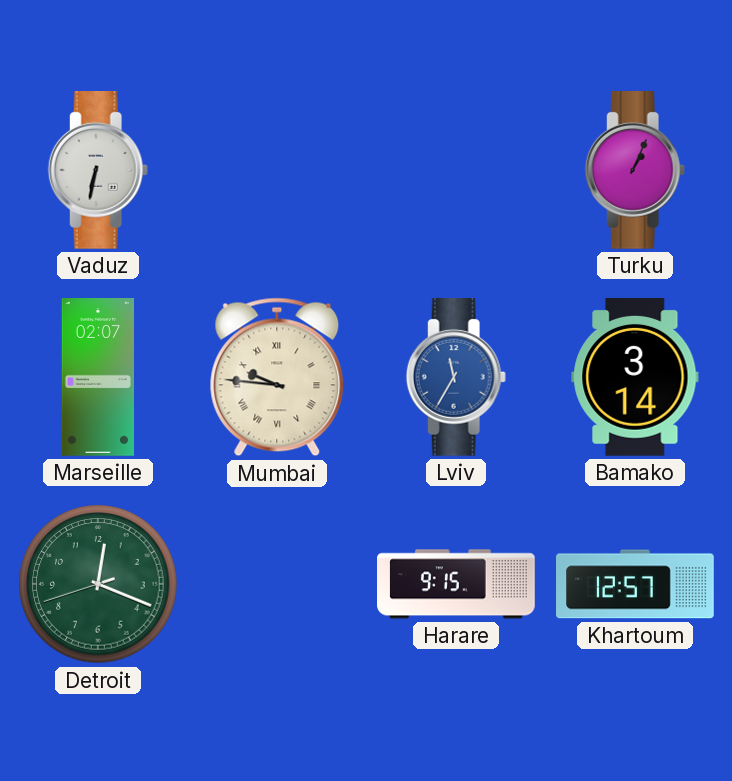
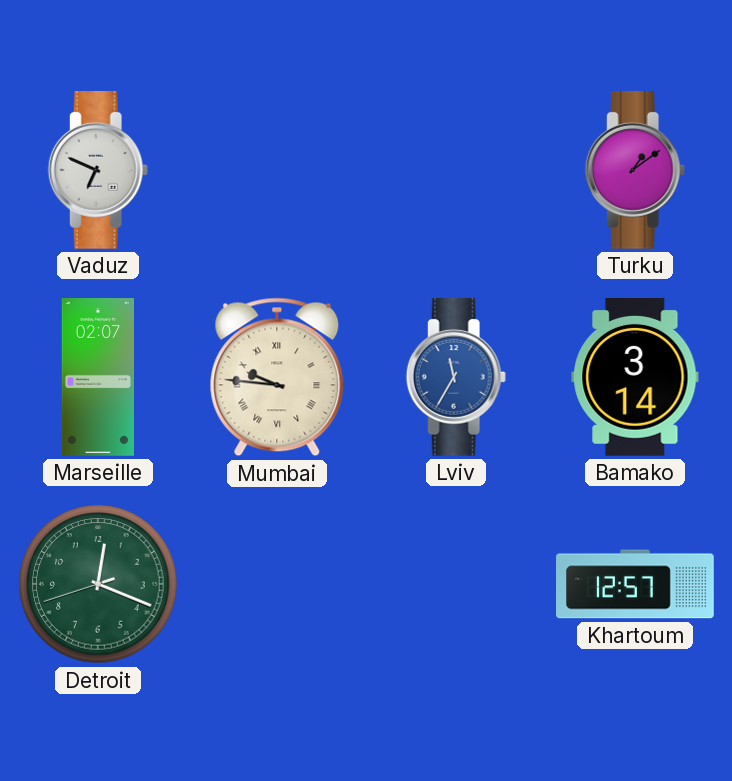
Vaduz: 6:32 -> 6:49
Turku: 1:04 -> 1:09
Harare: 9:15 -> none
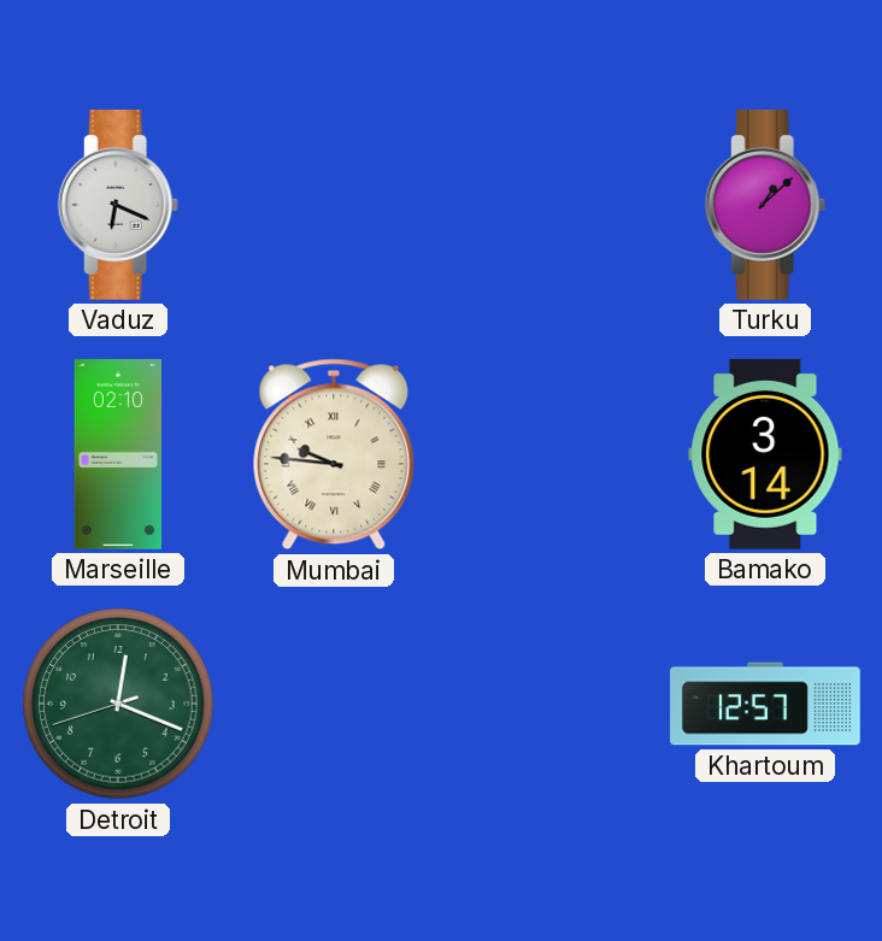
Vaduz: 6:49 -> 6:19
Turku: 1:09 -> 1:08
Marseille: 02:07 -> 02:10
Lviv: 11:35 -> none
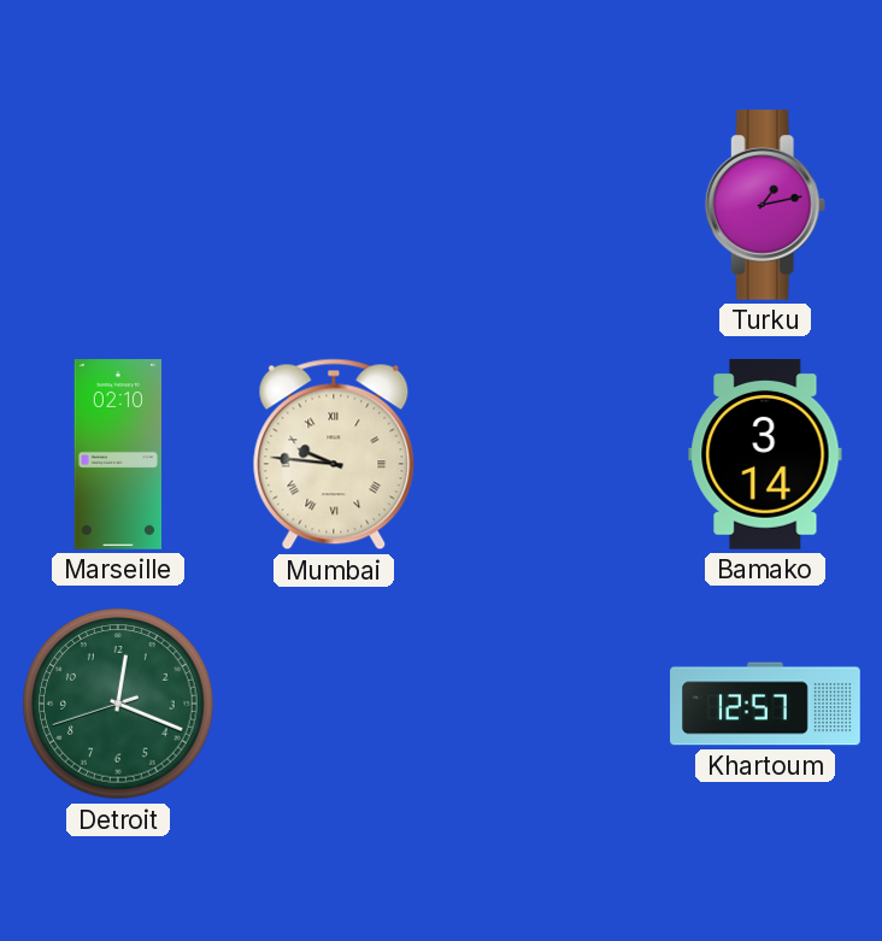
Vaduz: 6:19 -> none
Turku: 1:08 -> 1:13
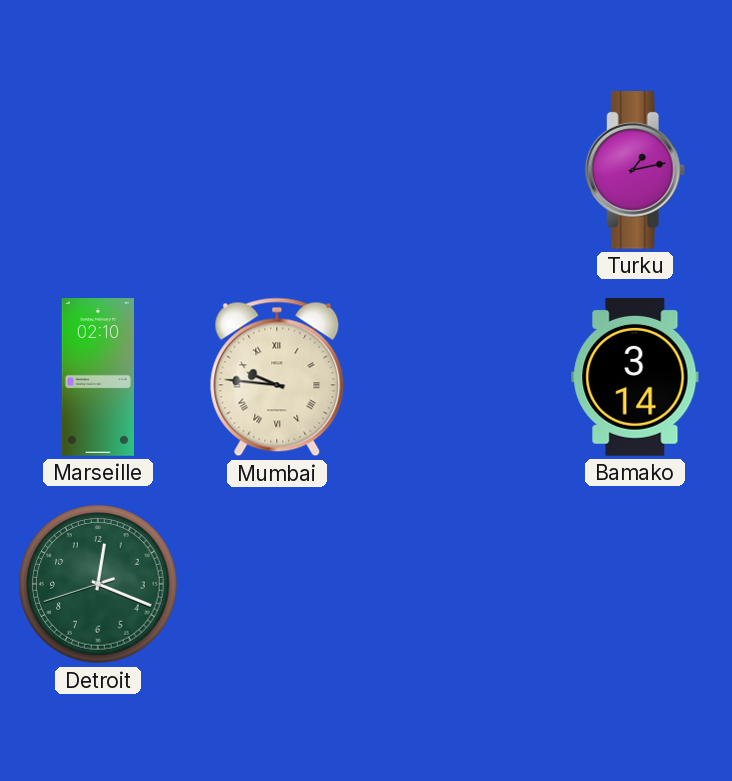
Khartoum: 12:57 -> none
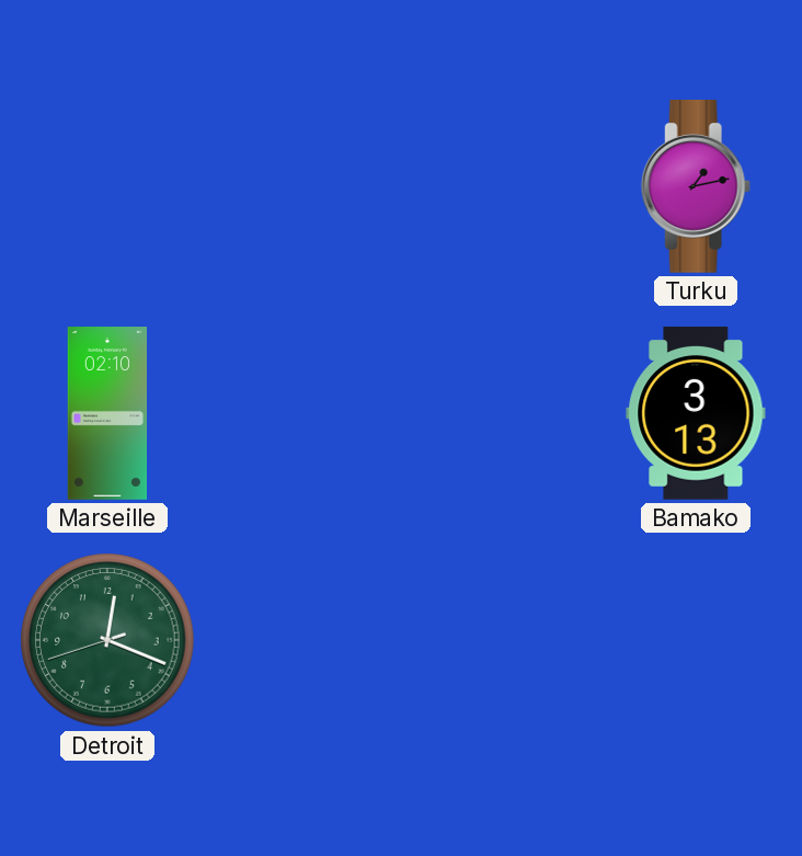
Mumbai: 9:46 -> none
Bamako: 3:14 -> 3:13
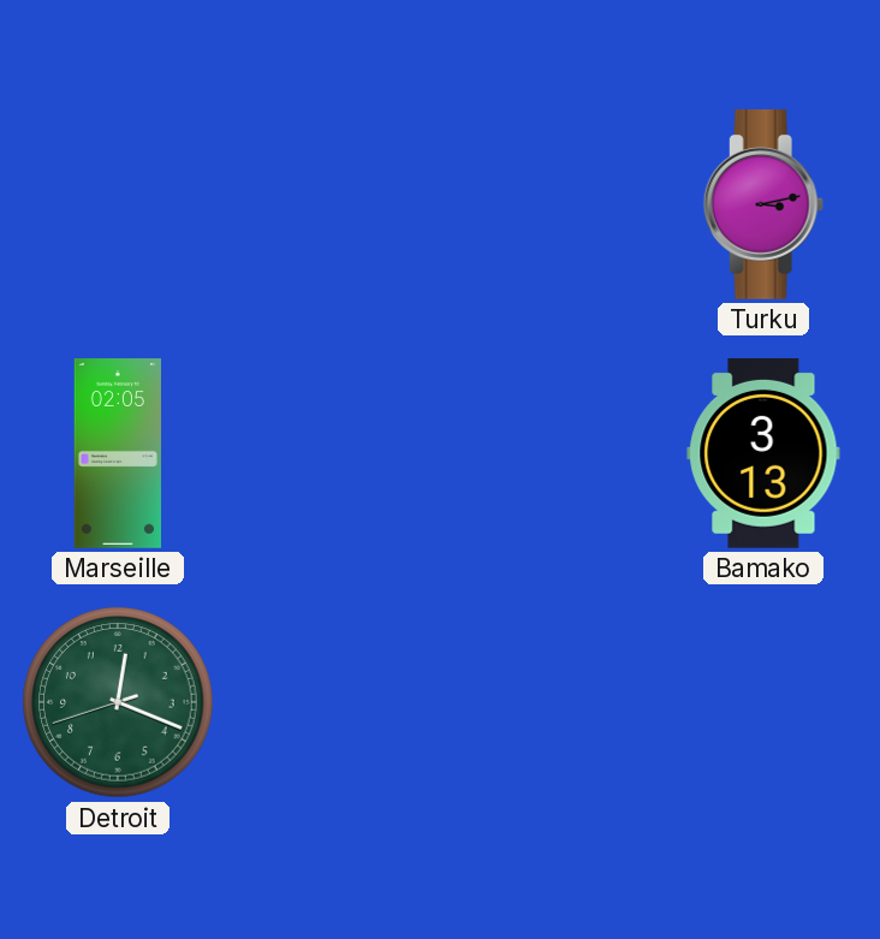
Turku: 1:13 -> 3:13
Marseille: 02:10 -> 02:05
